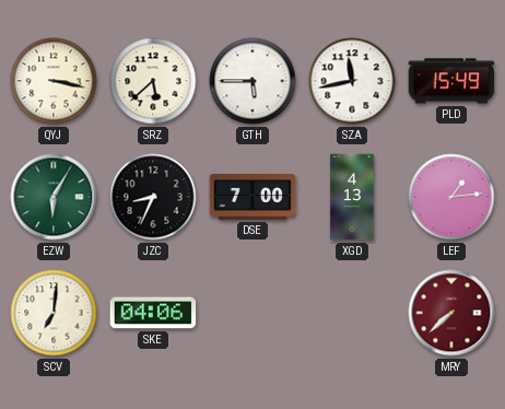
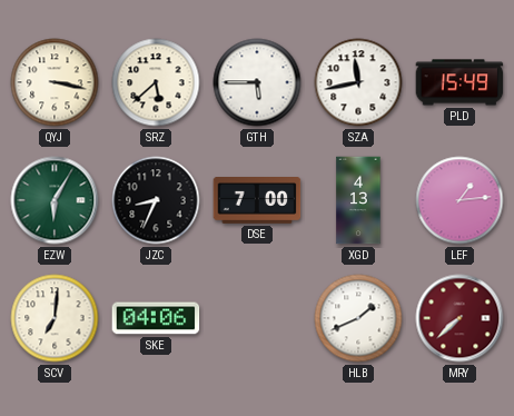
HLB: none -> 1:41
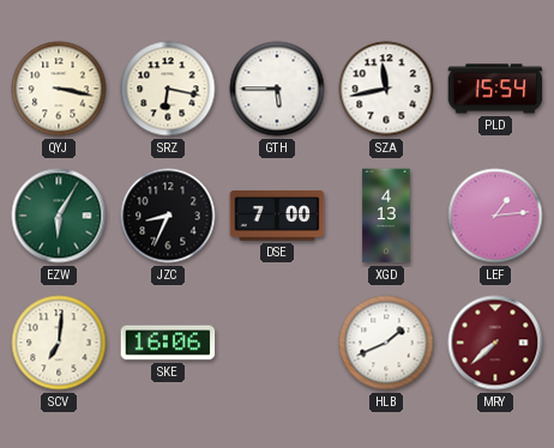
SRZ: 5:38 -> 6:17
PLD: 15:49 -> 15:54
SKE: 04:06 -> 16:06
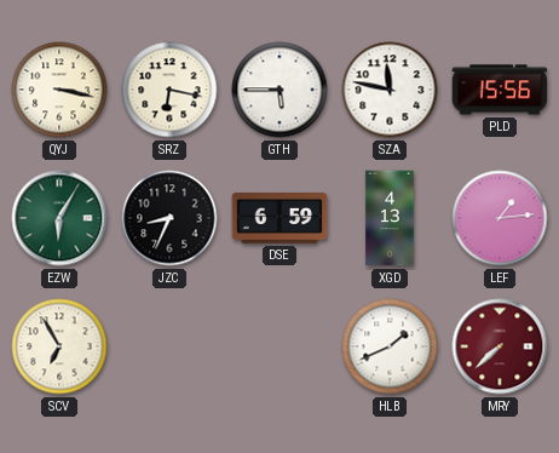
SZA: 11:43 -> 11:47
PLD: 15:54 -> 15:56
DSE: 7:00 -> 6:59
SCV: 7:01 -> 6:55
SKE: 16:06 -> none
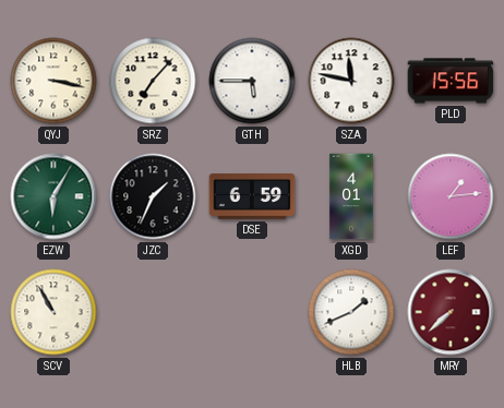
SRZ: 6:17 -> 7:07
JZC: 8:34 -> 1:34
XGD: 4:13 -> 4:01
SCV: 6:55 -> 10:55
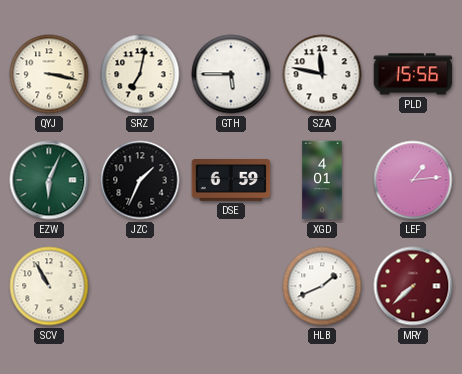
SRZ: 7:07 -> 7:02
EZW: 6:05 -> 6:04
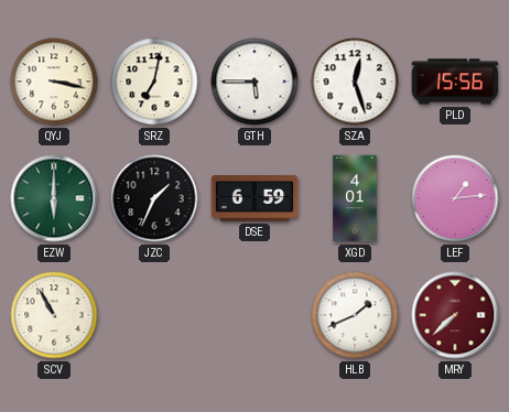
SZA: 11:47 -> 12:27
EZW: 6:04 -> 6:00
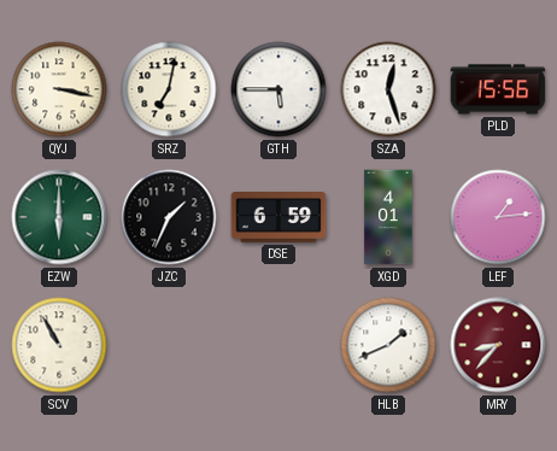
MRY: 7:38 -> 8:37
